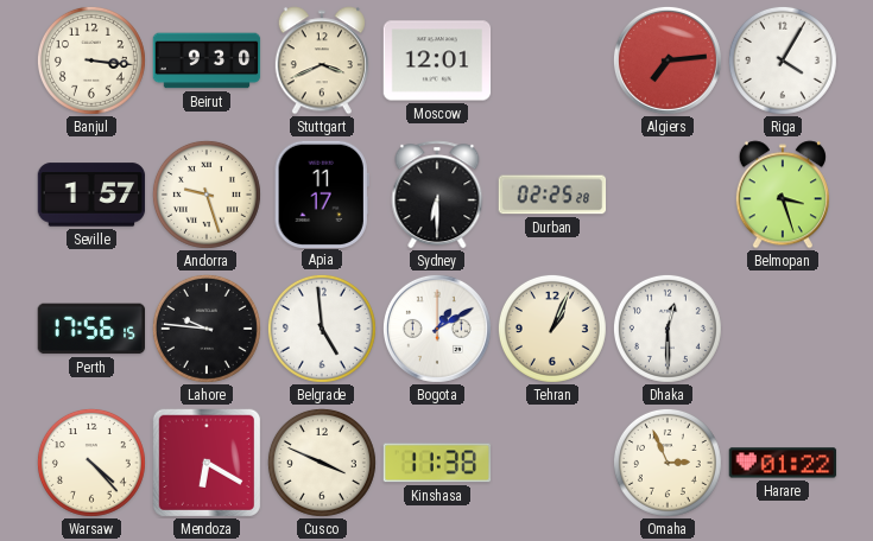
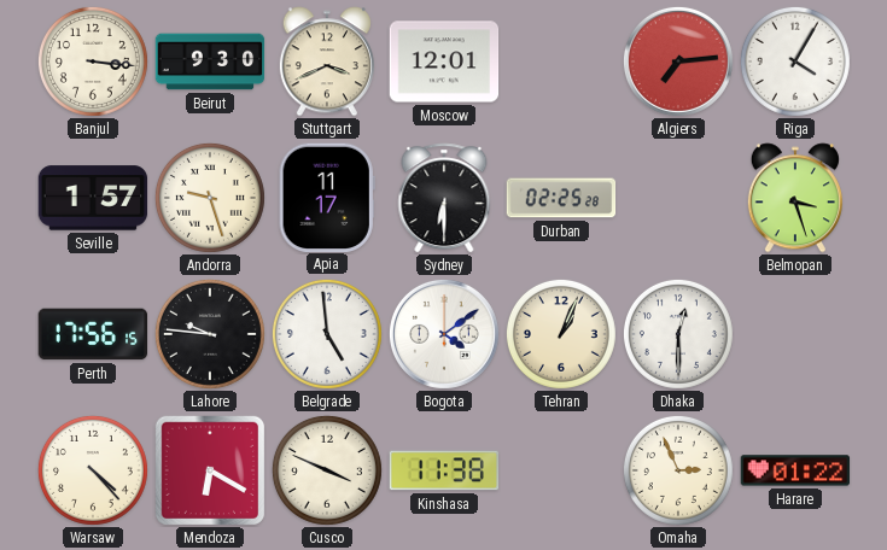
Bogota: 1:10 -> 4:09
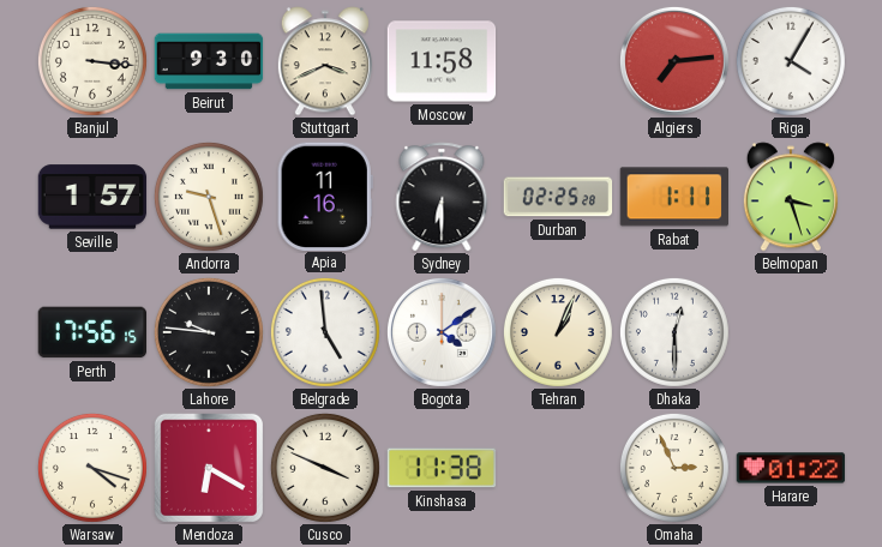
Moscow: 12:01 -> 11:58
Apia: 11:17 -> 11:16
Rabat: none -> 1:11
Warsaw: 4:23 -> 4:18
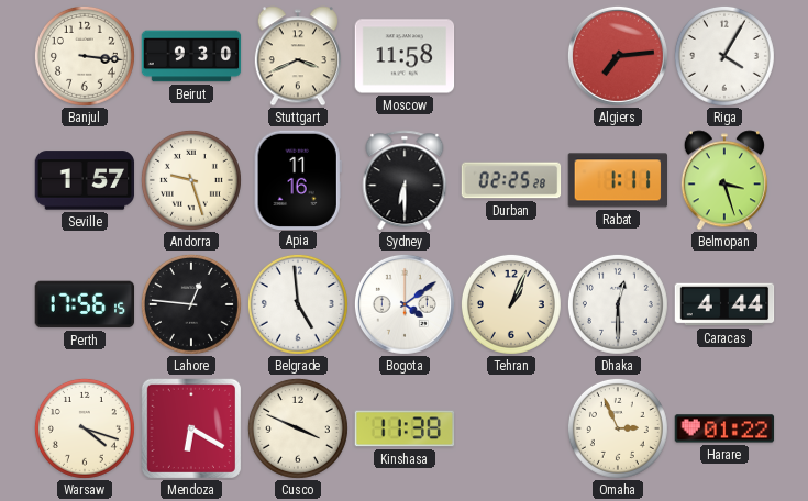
Lahore: 9:46 -> 12:46
Caracas: none -> 4:44
